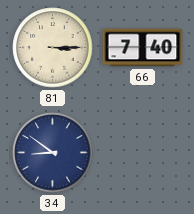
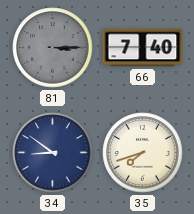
81 dial: cream -> grey
35: none -> 7:42
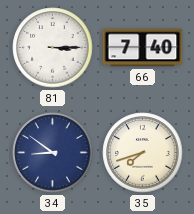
81 dial: grey -> white
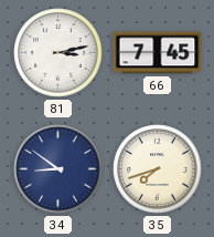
81: 3:15 -> 3:13
66: 7:40 -> 7:45
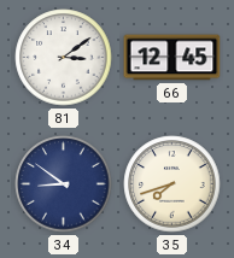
81: 3:13 -> 3:09
66: 7:45 -> 12:45
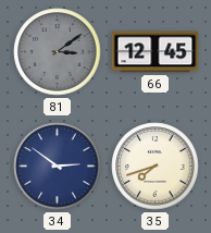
81 dial: white -> grey
34: 8:51 -> 2:51
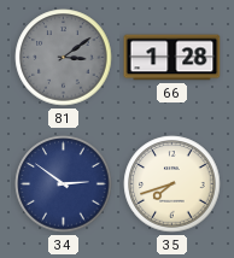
66: 12:45 -> 1:28
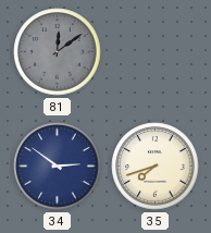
81: 3:09 -> 12:09
66: 1:28 -> none
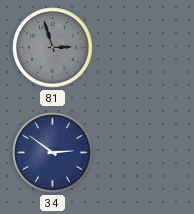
81: 12:09 -> 2:57
35: 7:42 -> none
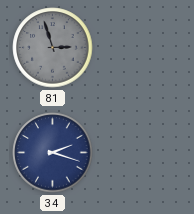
34: 2:51 -> 2:18
